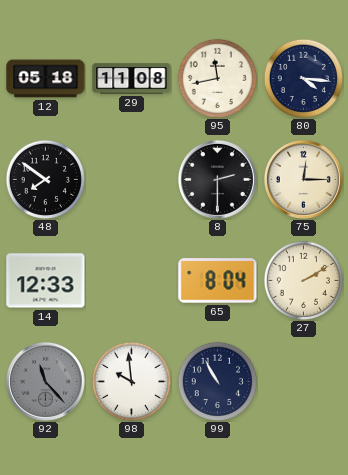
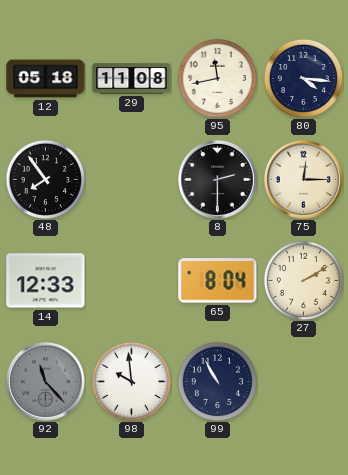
48: 7:51 -> 7:54
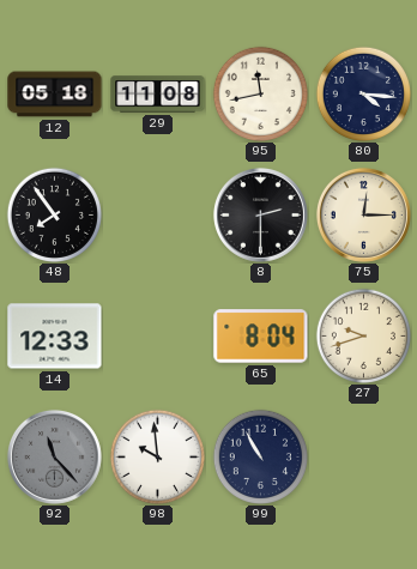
27: 2:10 -> 9:42
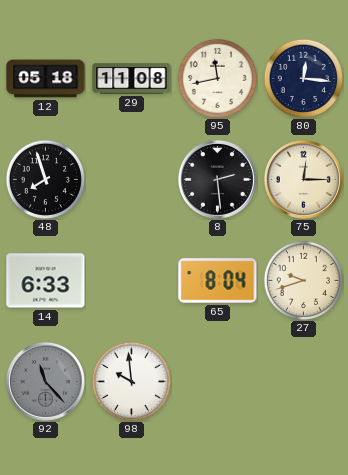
80: 4:16 -> 12:16
48: 7:54 -> 7:57
8: 2:30 -> 2:29
14: 12:33 -> 6:33
99: 10:55 -> none
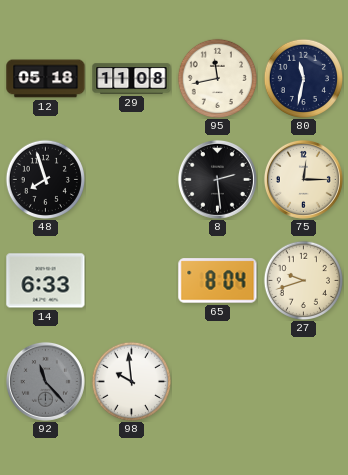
80: 12:16 -> 11:32
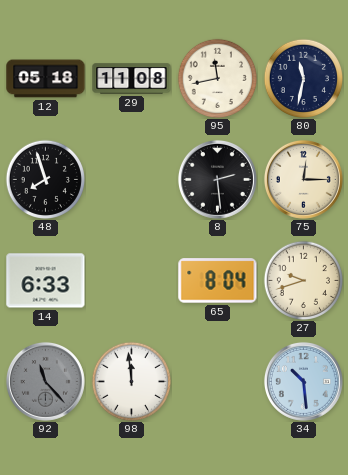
98: 9:59 -> 11:59
34: none -> 10:29
